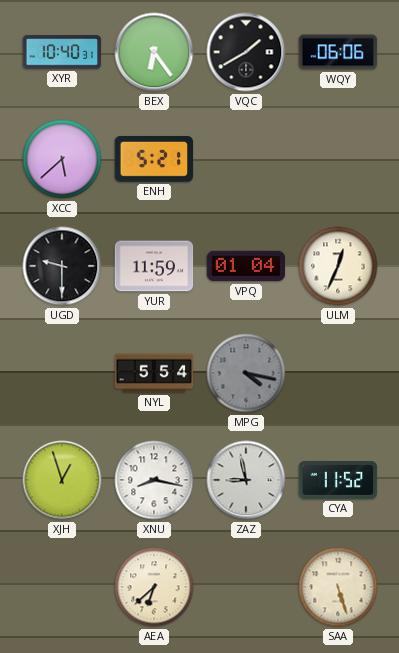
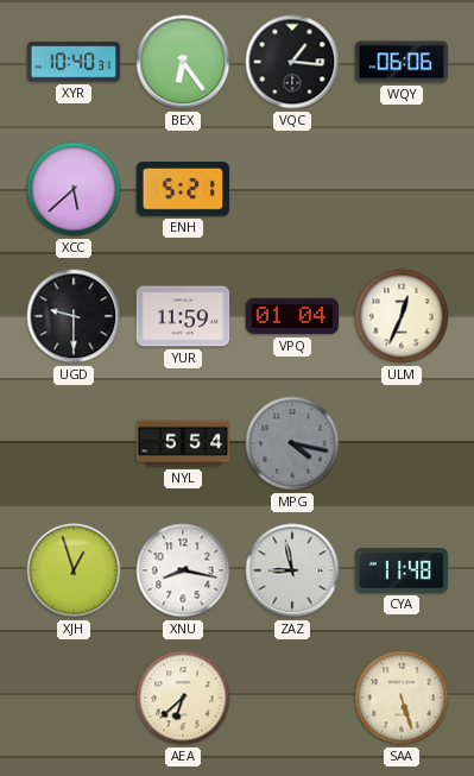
VQC: 1:40 -> 1:16
CYA: 11:52 -> 11:48
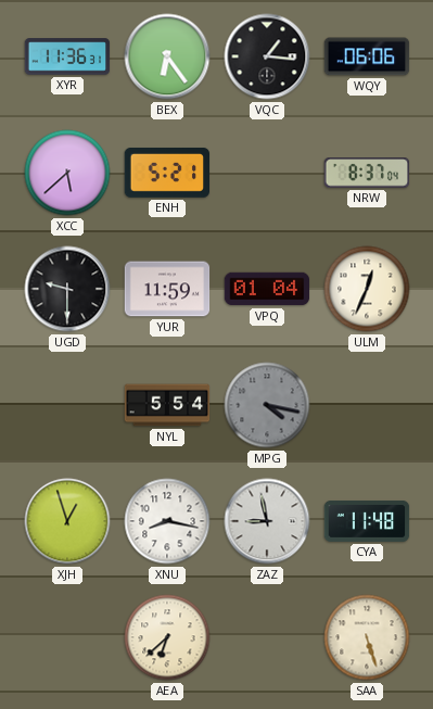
XYR: 10:40 -> 11:36
NRW: none -> 8:37
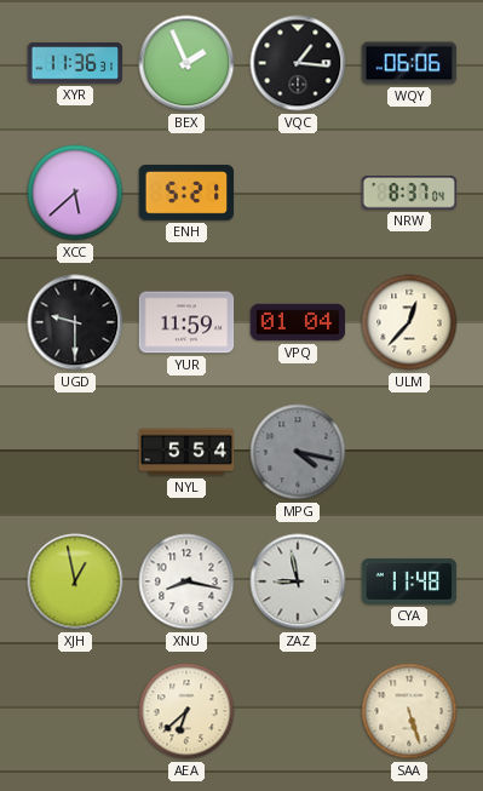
BEX: 6:24 -> 1:56
ULM: 12:34 -> 12:37
XJH: 12:57 -> 12:58
